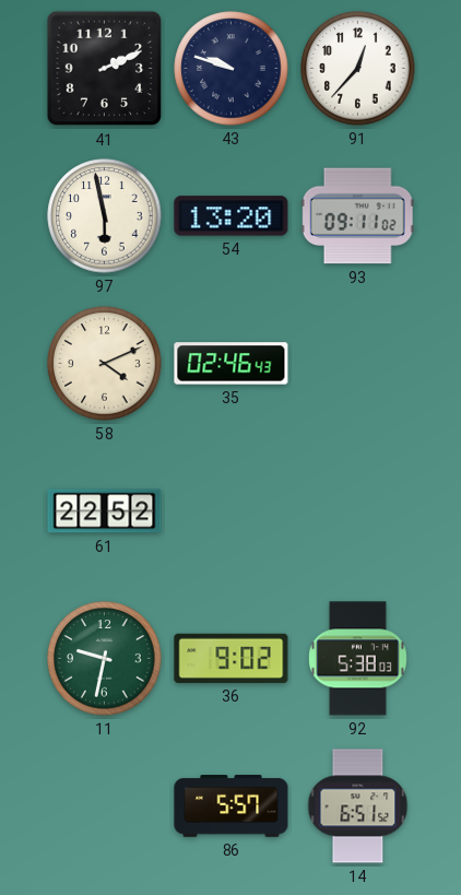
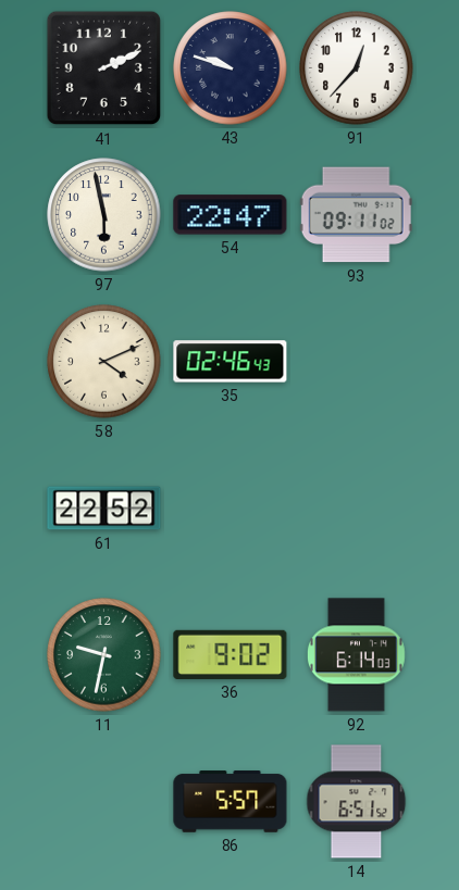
54: 13:20 -> 22:47
92: 5:38 -> 6:14
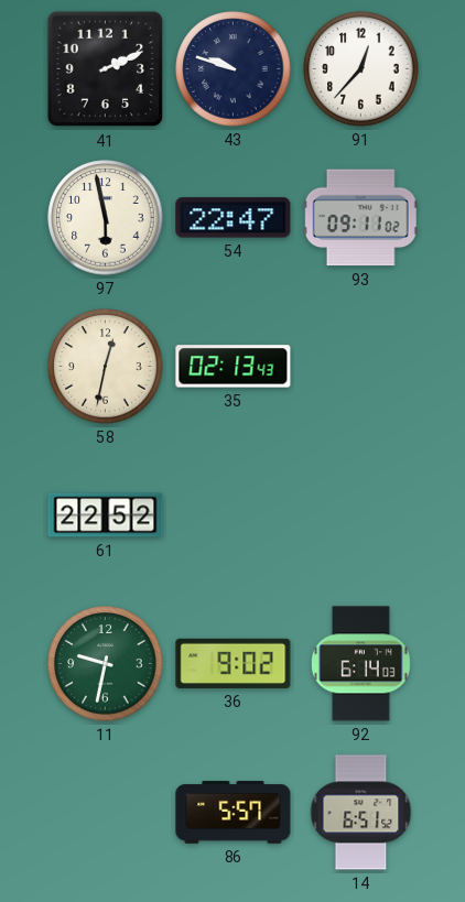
58: 4:11 -> 12:32
35: 02:46 -> 02:13
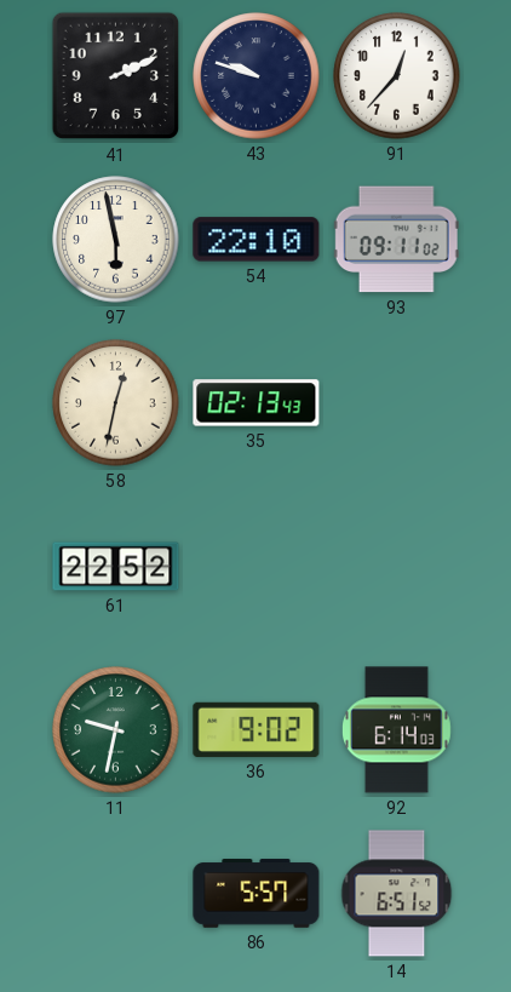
54: 22:47 -> 22:10
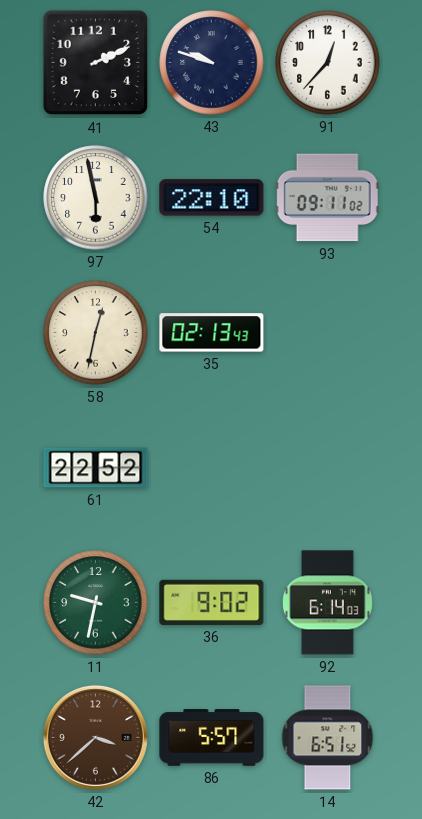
42: none -> 3:38
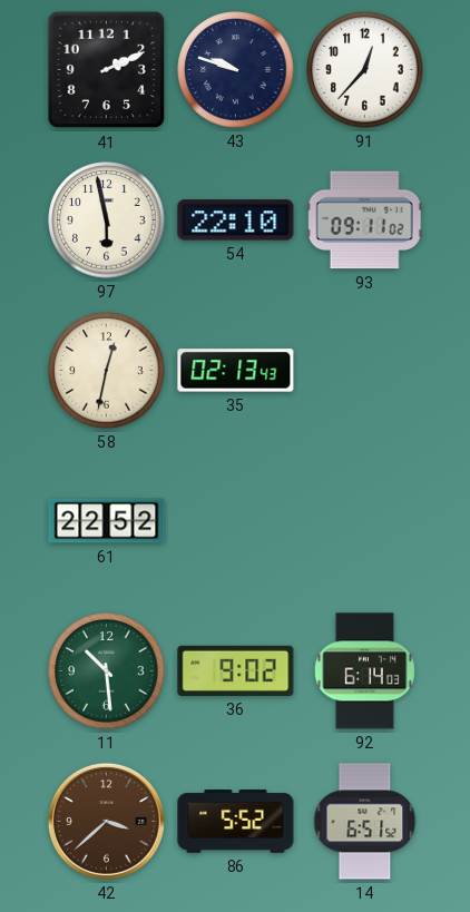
11: 9:32 -> 10:29
86: 5:57 -> 5:52
